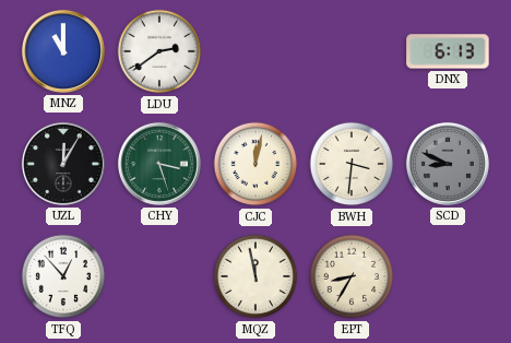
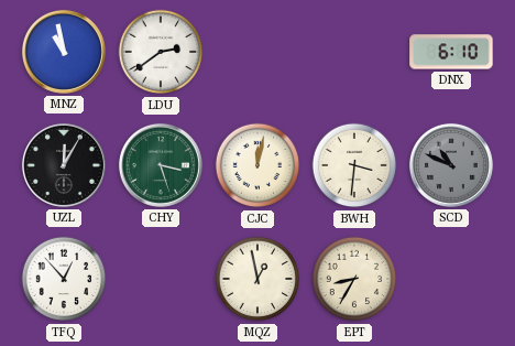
MNZ: 11:00 -> 10:58
DNX: 6:13 -> 6:10
SCD: 8:49 -> 10:49
MQZ: 11:58 -> 12:58
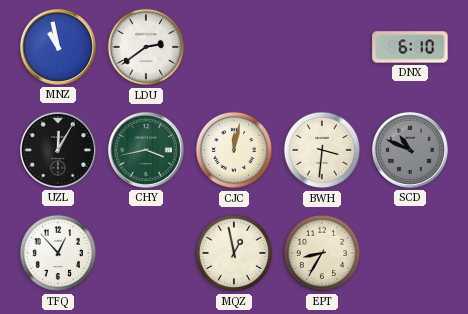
CHY: 3:27 -> 3:43
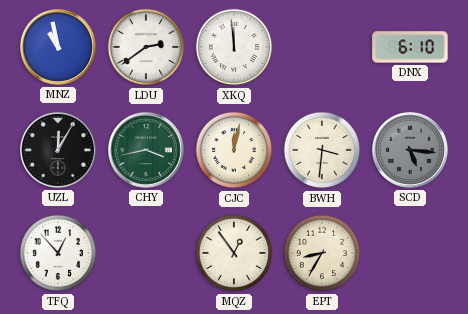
XKQ: none -> 11:59
SCD: 10:49 -> 5:16
MQZ: 12:58 -> 12:54
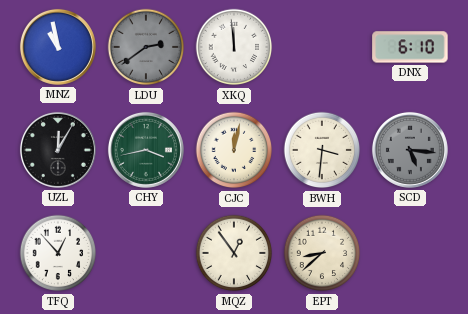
LDU dial: white -> grey
EPT: 8:35 -> 8:38
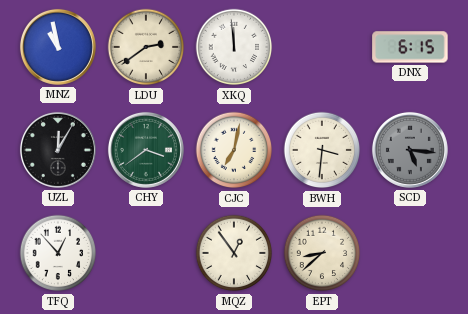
LDU dial: grey -> cream
DNX: 6:10 -> 6:15
CHY: 3:43 -> 3:39
CJC: 12:02 -> 7:02
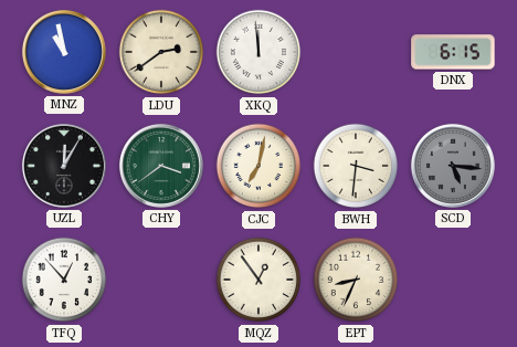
EPT: 8:38 -> 8:34
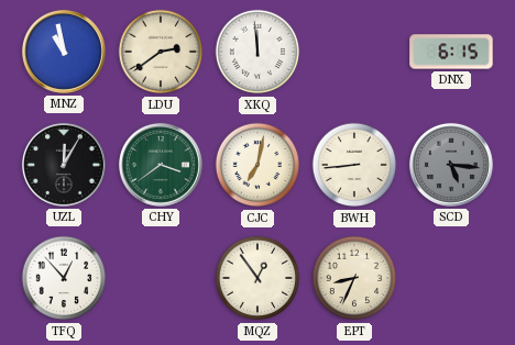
BWH: 3:31 -> 8:44
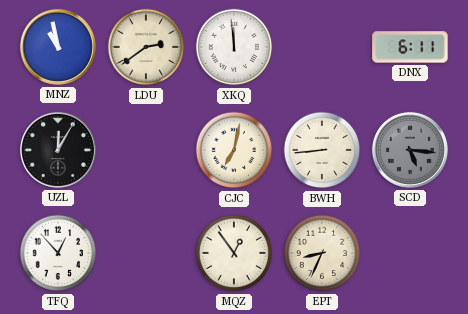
DNX: 6:15 -> 6:11
CHY: 3:39 -> none
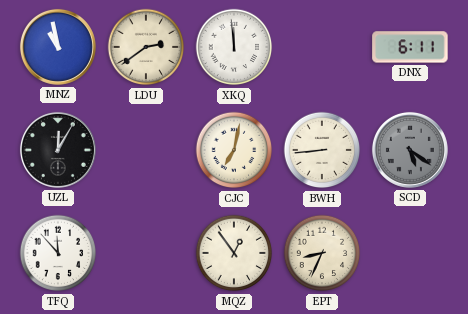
SCD: 5:16 -> 5:21
TFQ: 12:53 -> 11:53
